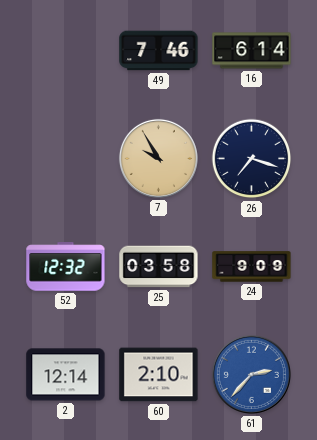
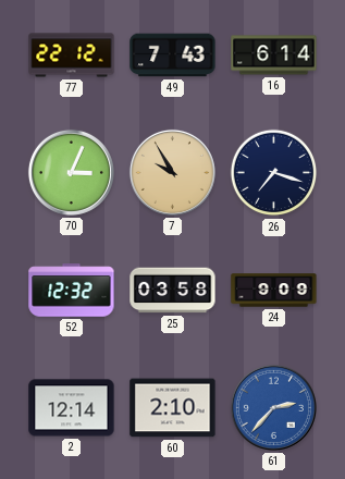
77: none -> 22:12
49: 7:46 -> 7:43
70: none -> 3:04
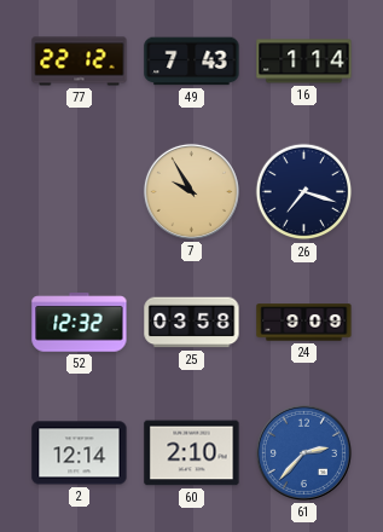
16: 6:14 -> 1:14
70: 3:04 -> none
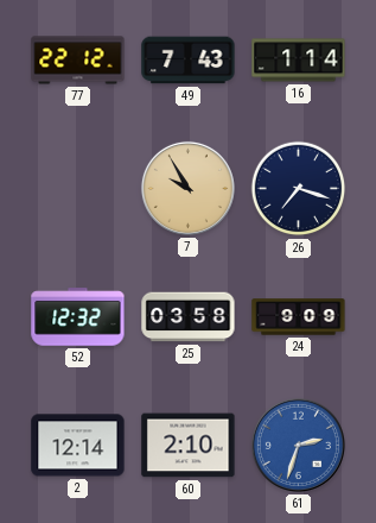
61: 2:37 -> 2:33
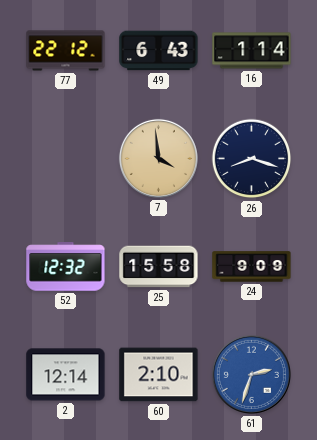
49: 7:43 -> 6:43
7: 9:55 -> 3:59
26: 7:18 -> 8:18
25: 03:58 -> 15:58
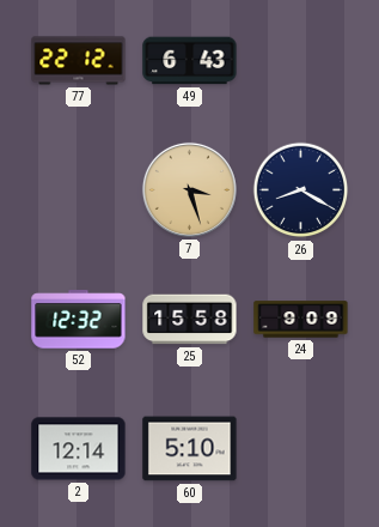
16: 1:14 -> none
7: 3:59 -> 3:27
26: 8:18 -> 8:20
60: 2:10 -> 5:10
61: 2:33 -> none
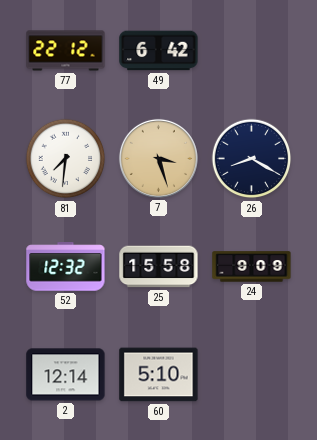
49: 6:43 -> 6:42
81: none -> 7:31
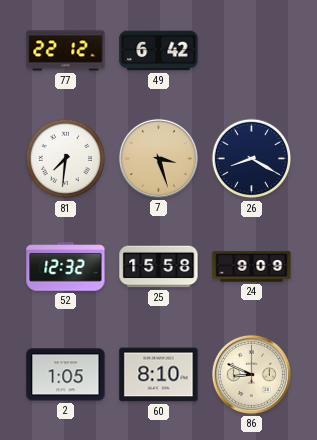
2: 12:14 -> 1:05
60: 5:10 -> 8:10
86: none -> 8:49
